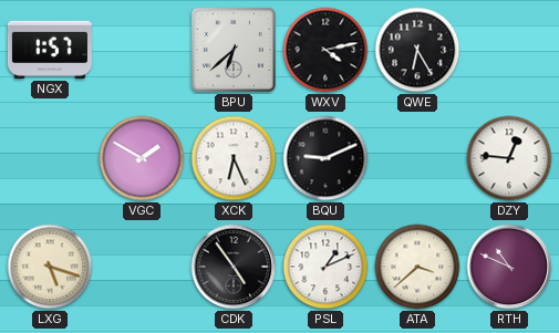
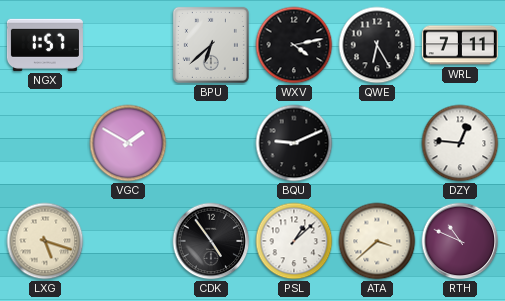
WRL: none -> 7:11
XCK: 6:26 -> none
PSL: 1:11 -> 1:08
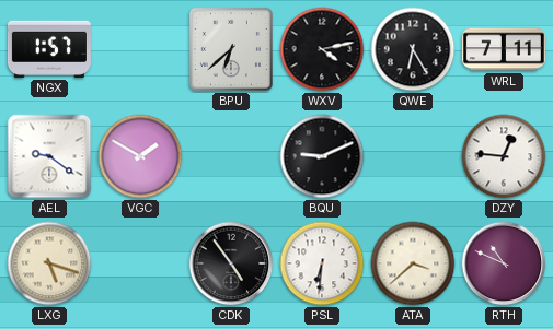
AEL: none -> 9:21
PSL: 1:08 -> 6:31
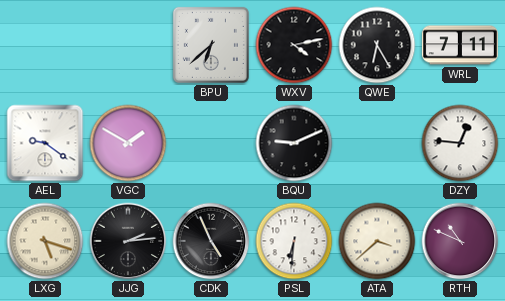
NGX: 1:57 -> none
JJG: none -> 2:14
CDK: 4:54 -> 4:56
